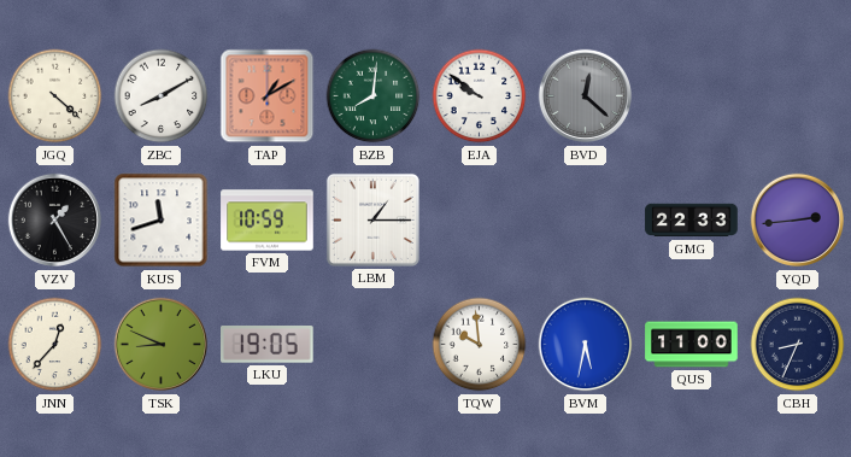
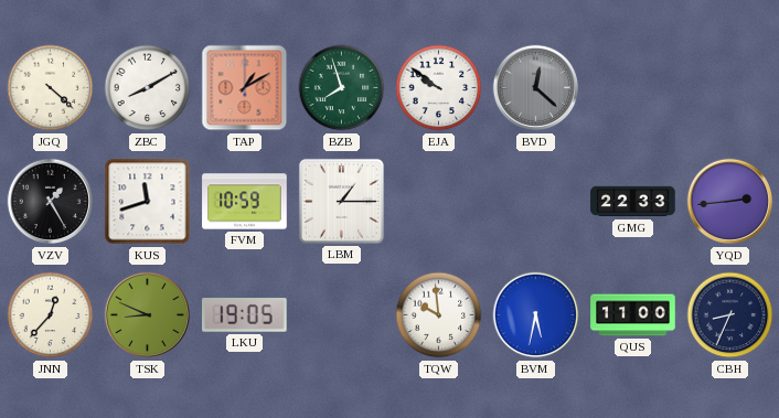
BZB: 8:01 -> 7:57
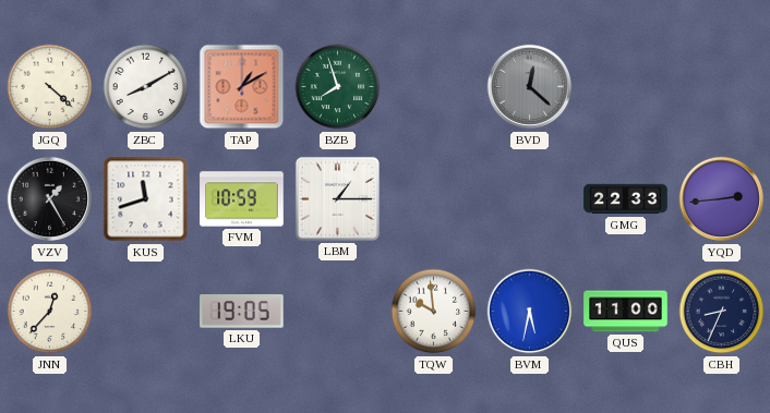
EJA: 9:51 -> none
TSK: 8:49 -> none
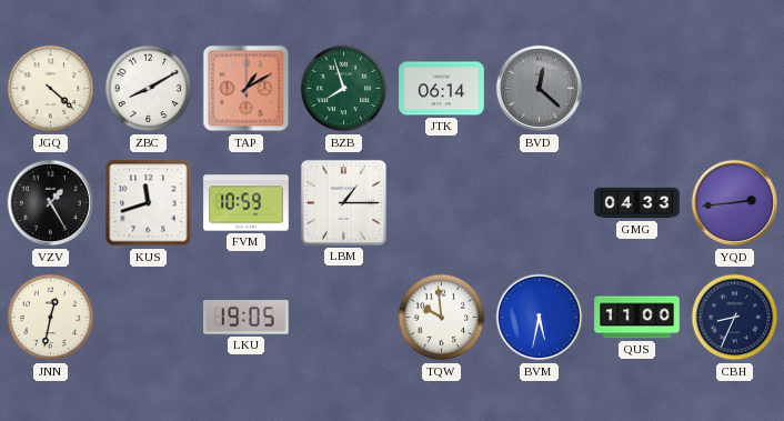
JTK: none -> 06:14
GMG: 22:33 -> 04:33
JNN: 12:37 -> 12:32
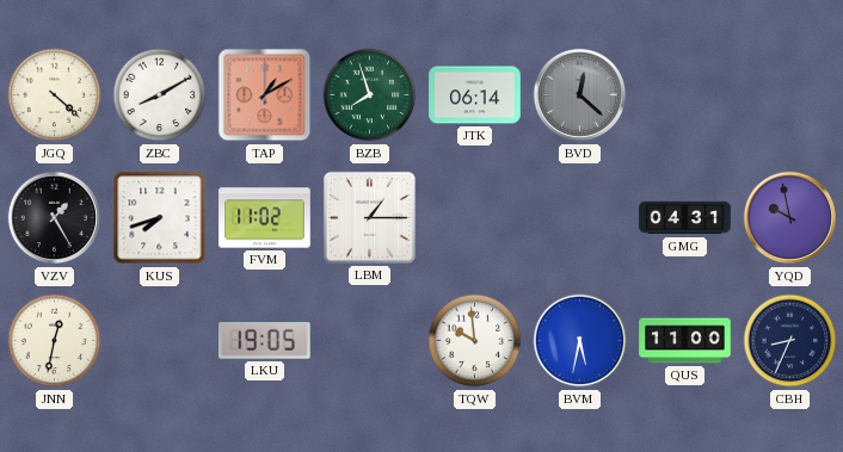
KUS: 11:42 -> 7:42
FVM: 10:59 -> 11:02
GMG: 04:33 -> 04:31
YQD: 2:44 -> 9:58
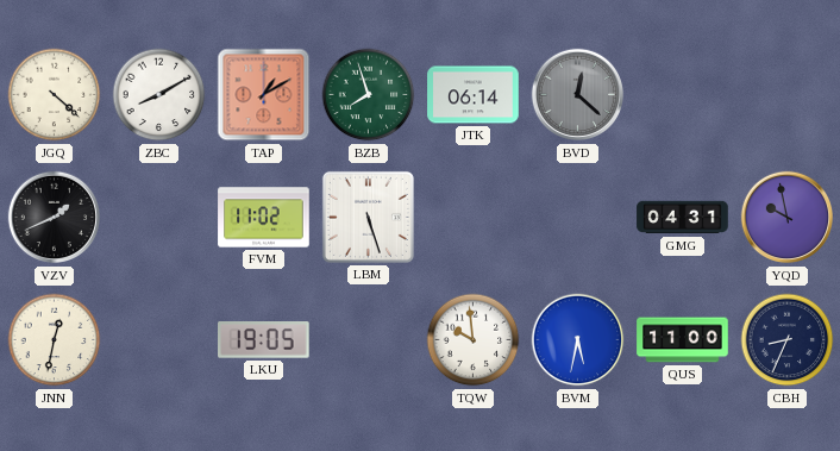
VZV: 1:25 -> 1:41
KUS: 7:42 -> none
LBM: 1:15 -> 5:27
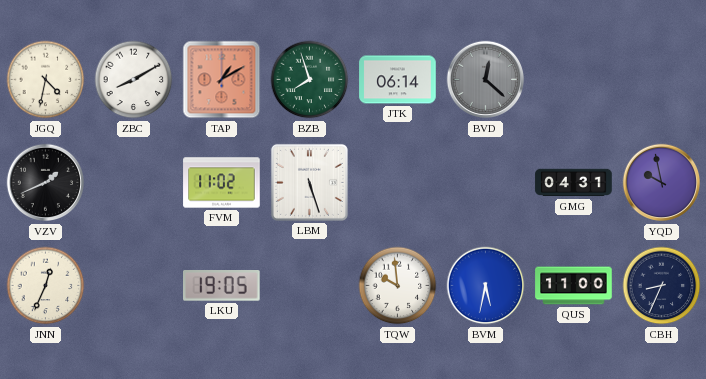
JGQ: 4:22 -> 4:32
JNN: 12:32 -> 12:34
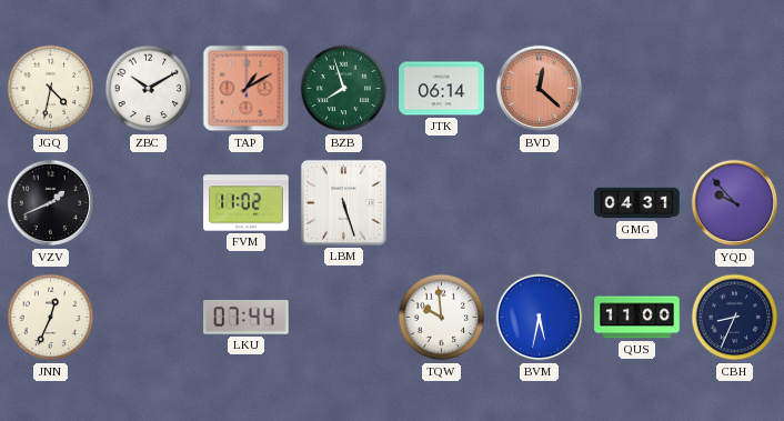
ZBC: 8:10 -> 10:10
BVD dial: grey -> salmon
YQD: 9:58 -> 9:53
LKU: 19:05 -> 07:44
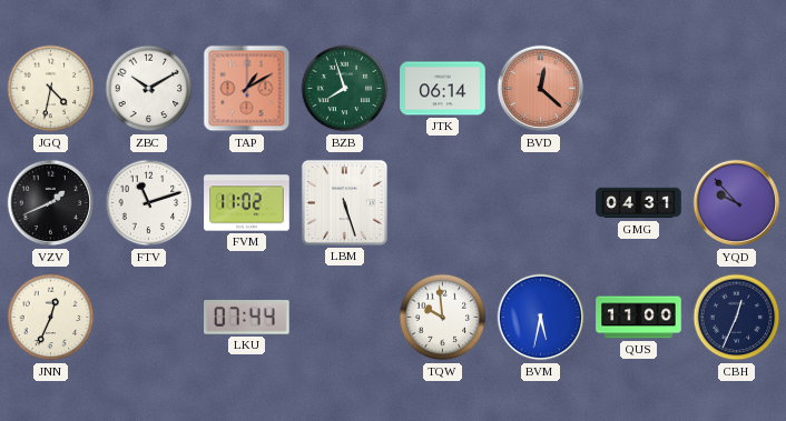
FTV: none -> 11:12
CBH: 8:34 -> 12:34
